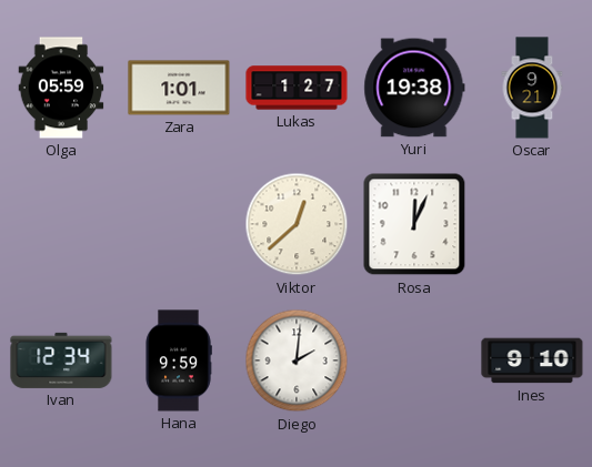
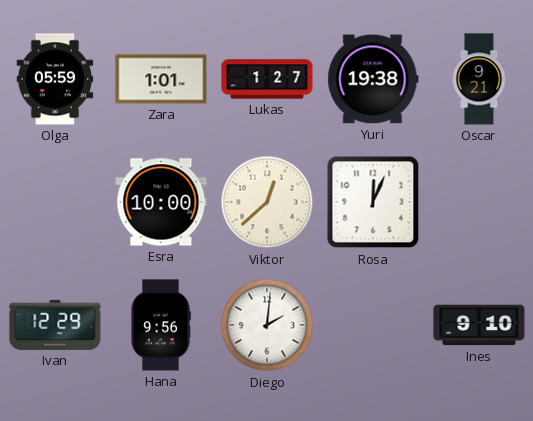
Esra: none -> 10:00
Ivan: 12:34 -> 12:29
Hana: 9:59 -> 9:56
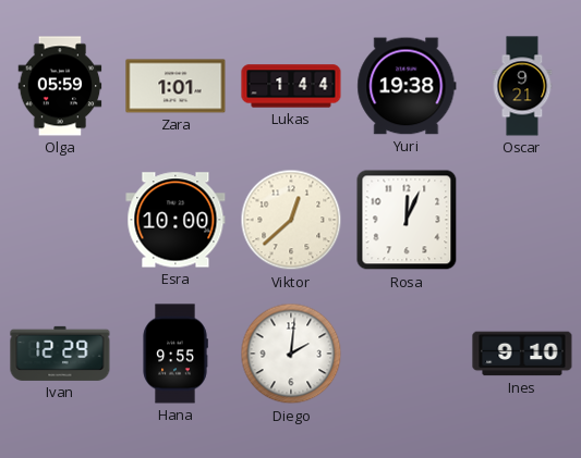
Lukas: 1:27 -> 1:44
Hana: 9:56 -> 9:55
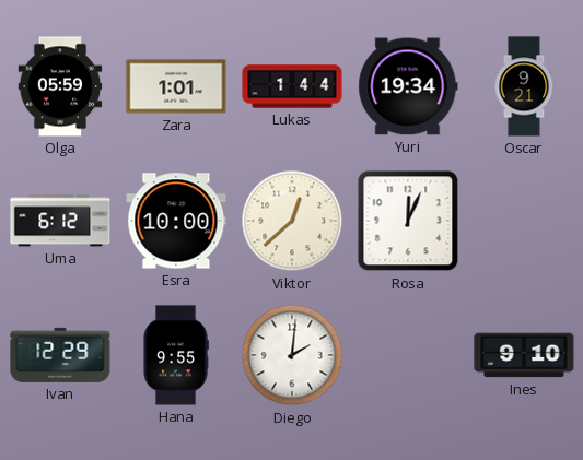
Yuri: 19:38 -> 19:34
Uma: none -> 6:12
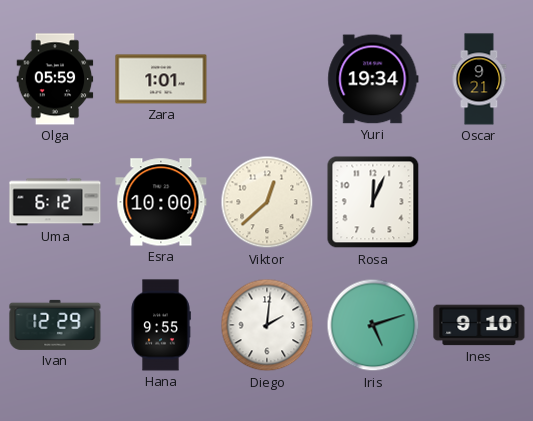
Lukas: 1:44 -> none
Iris: none -> 5:12
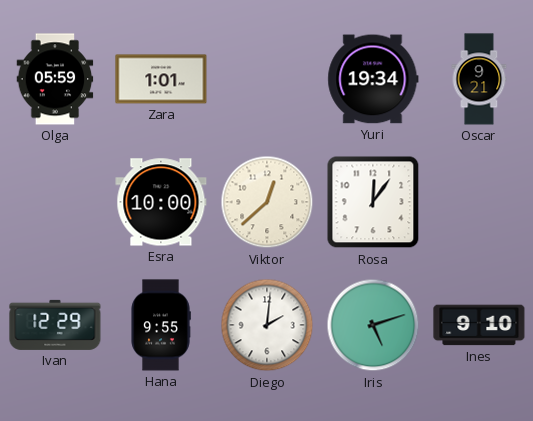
Uma: 6:12 -> none
Rosa: 12:04 -> 12:06
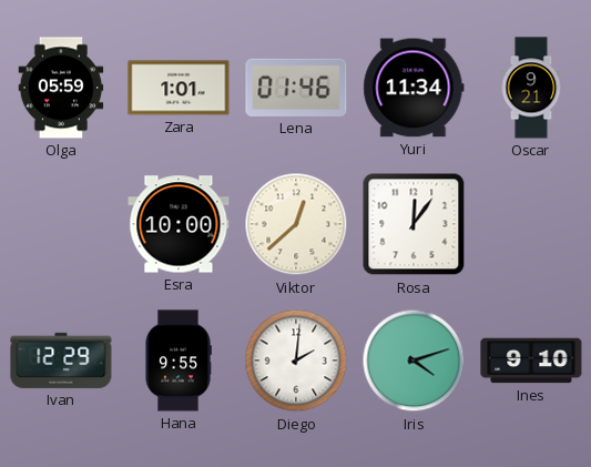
Lena: none -> 01:46
Yuri: 19:34 -> 11:34
Iris: 5:12 -> 4:12
